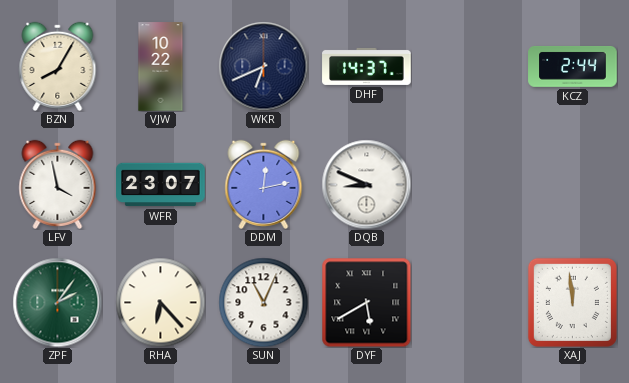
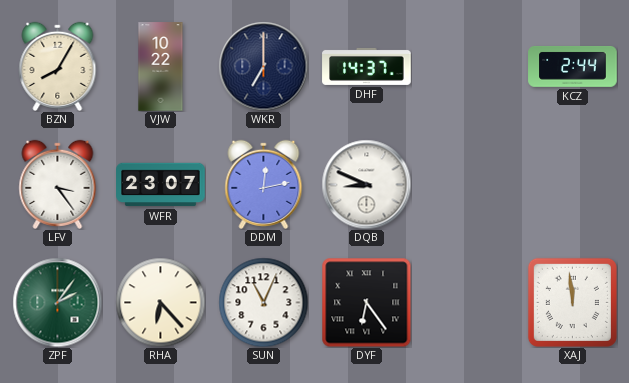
WKR: 6:41 -> 7:00
LFV: 3:58 -> 3:24
DYF: 5:40 -> 6:24
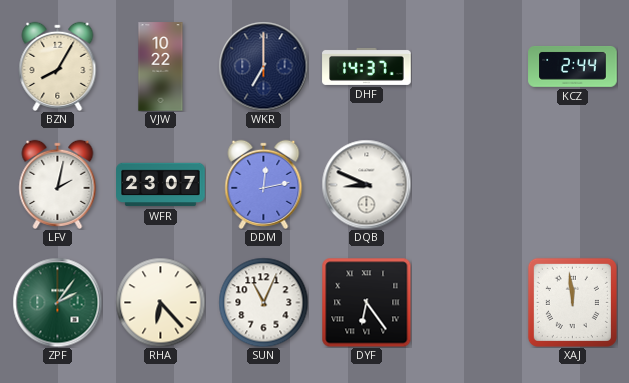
LFV: 3:24 -> 2:02
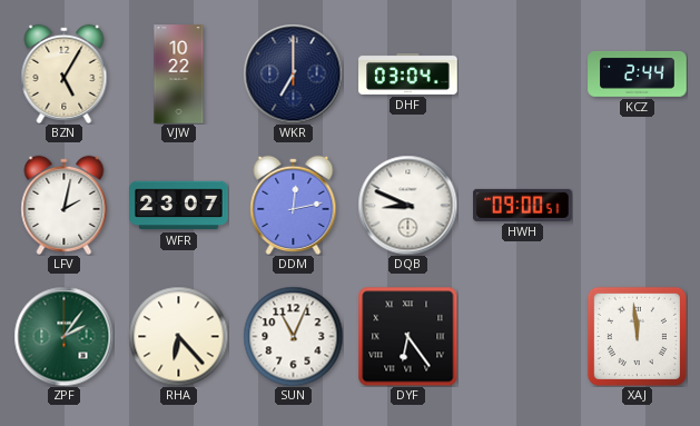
BZN: 8:05 -> 5:05
DHF: 14:37 -> 03:04
HWH: none -> 09:00
